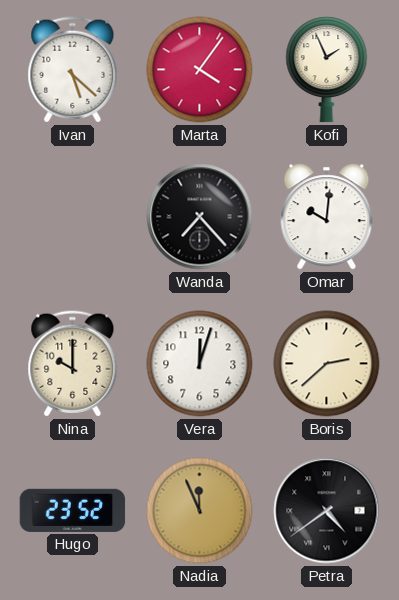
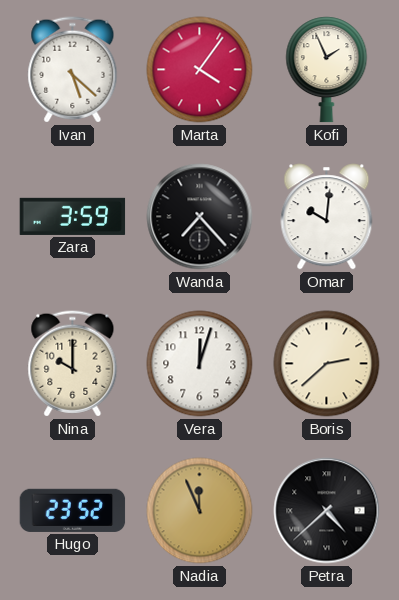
Zara: none -> 3:59
Petra: 4:39 -> 4:38
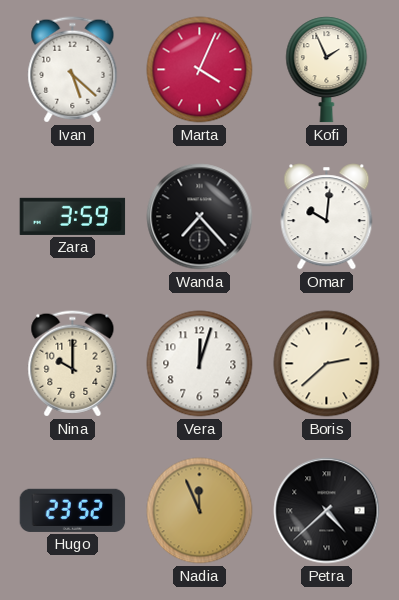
Marta: 4:06 -> 4:04
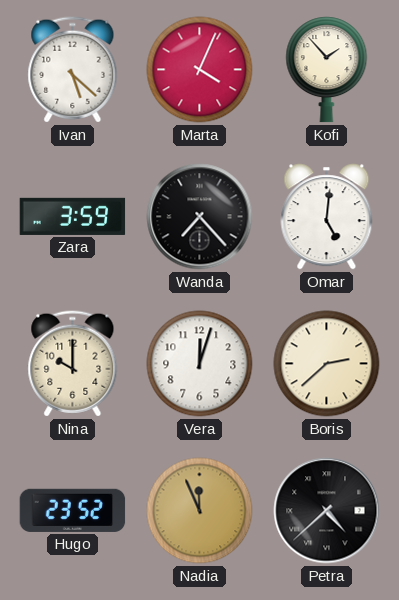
Kofi: 1:56 -> 1:53
Omar: 10:01 -> 5:01
